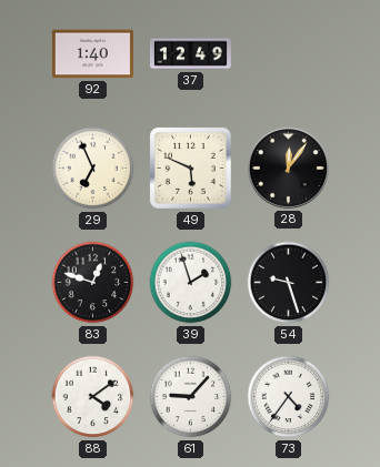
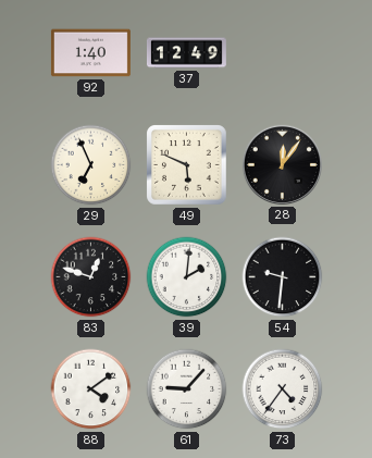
39: 1:57 -> 2:01
54: 9:27 -> 9:31
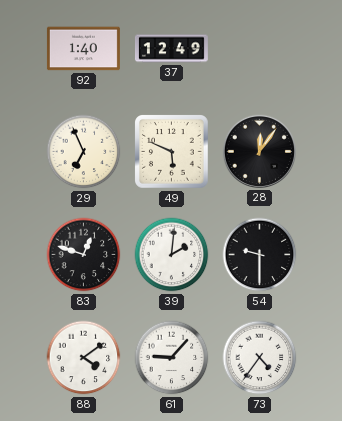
54: 9:31 -> 9:30
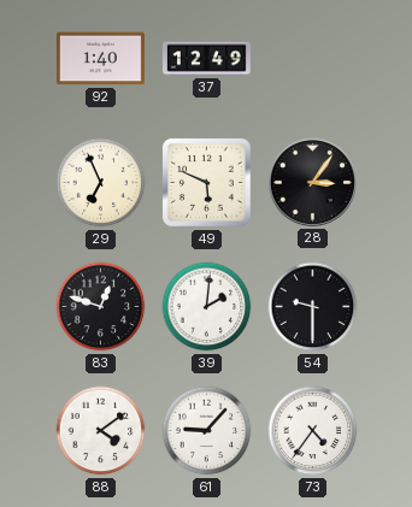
28: 12:06 -> 3:06
